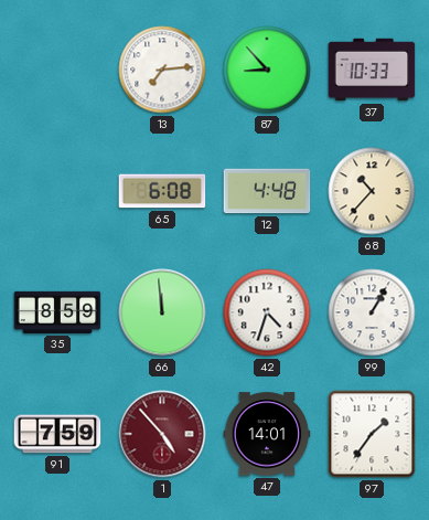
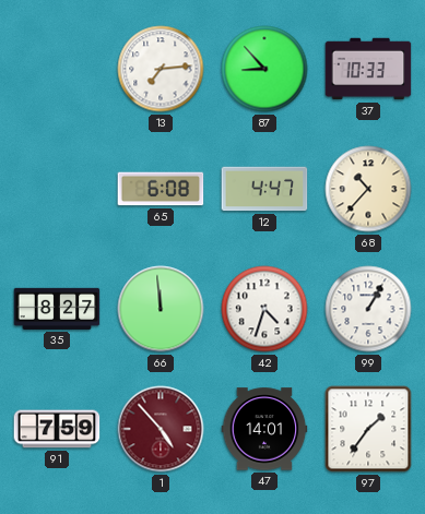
12: 4:48 -> 4:47
35: 8:59 -> 8:27
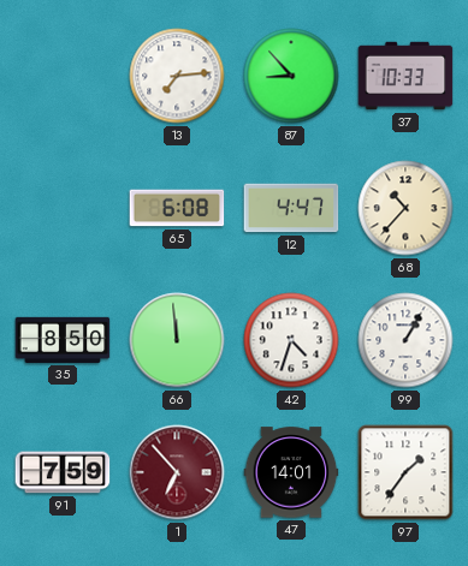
35: 8:27 -> 8:50
1: 4:53 -> 6:53
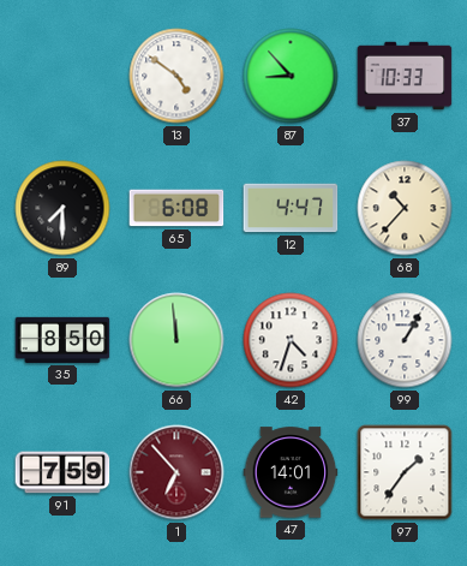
13: 7:14 -> 4:51
89: none -> 7:30
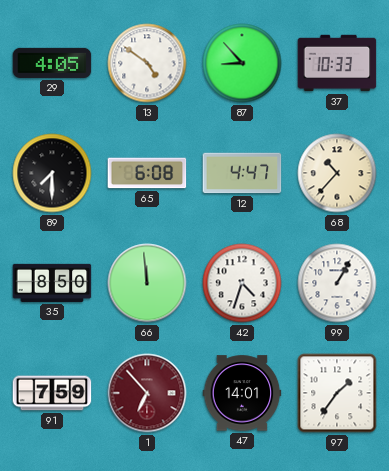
29: none -> 4:05
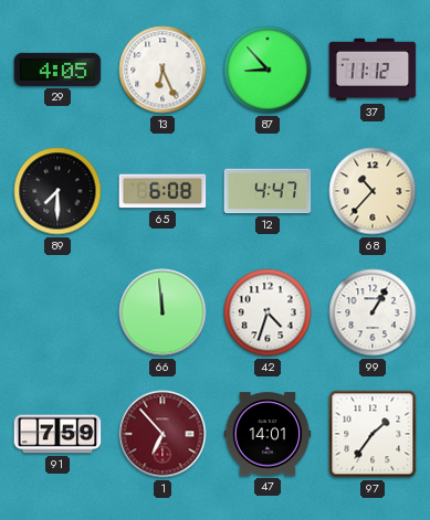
13: 4:51 -> 6:26
37: 10:33 -> 11:12
35: 8:50 -> none
